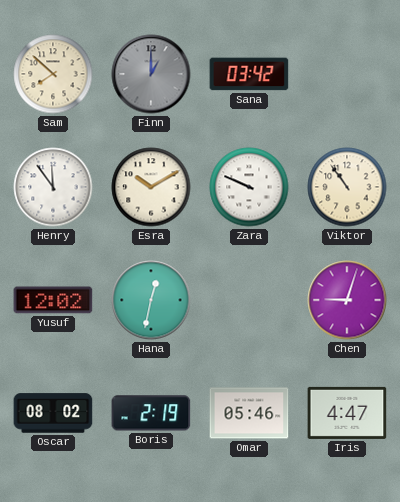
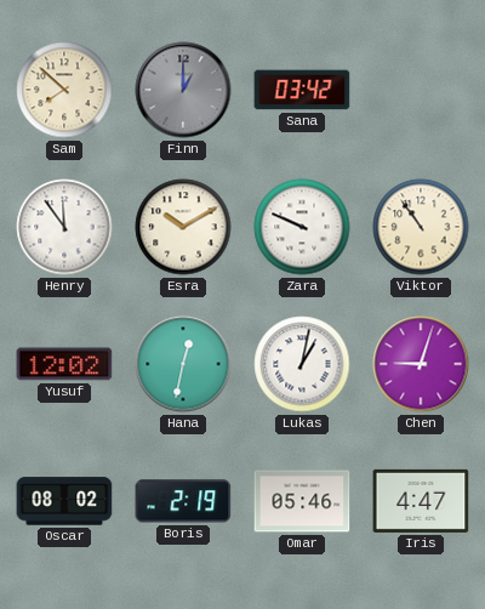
Lukas: none -> 1:02
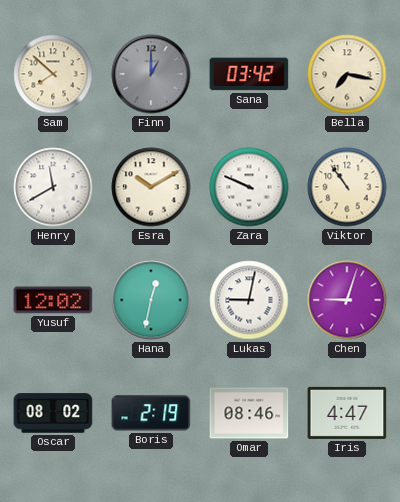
Bella: none -> 7:17
Henry: 11:54 -> 11:40
Lukas: 1:02 -> 9:02
Omar: 05:46 -> 08:46
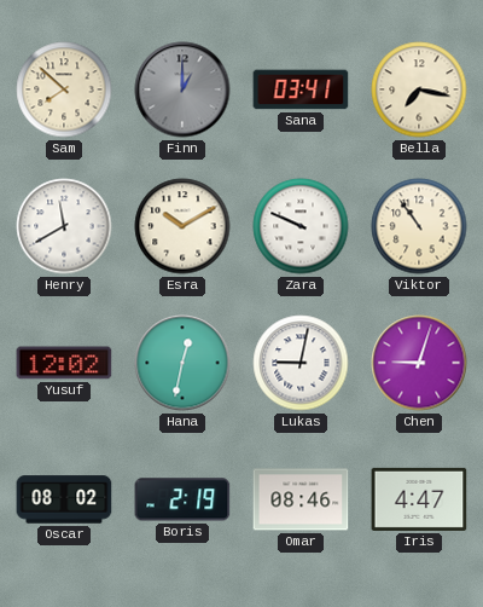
Sana: 03:42 -> 03:41
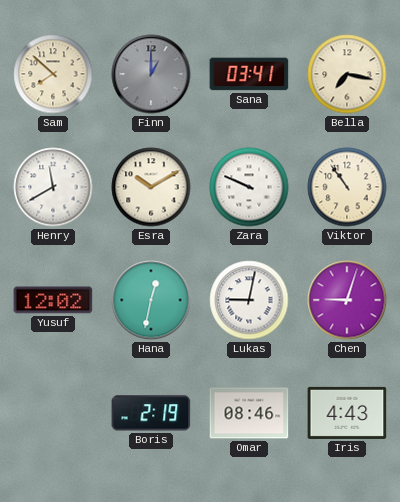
Oscar: 08:02 -> none
Iris: 4:47 -> 4:43
